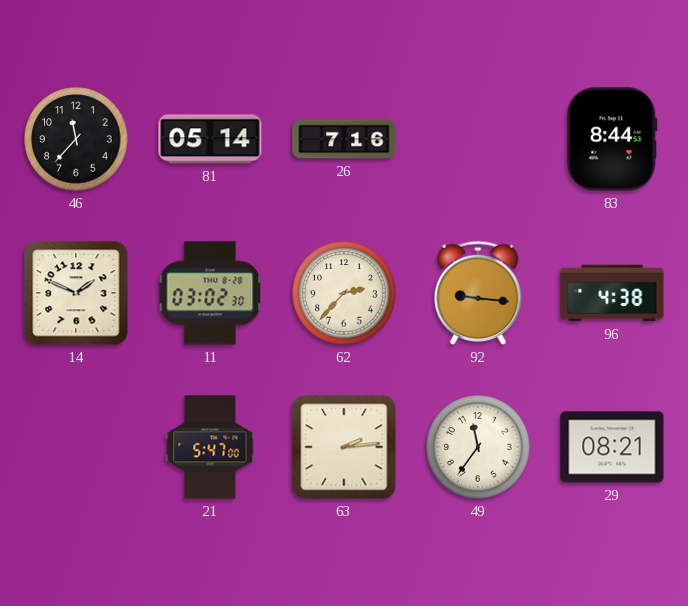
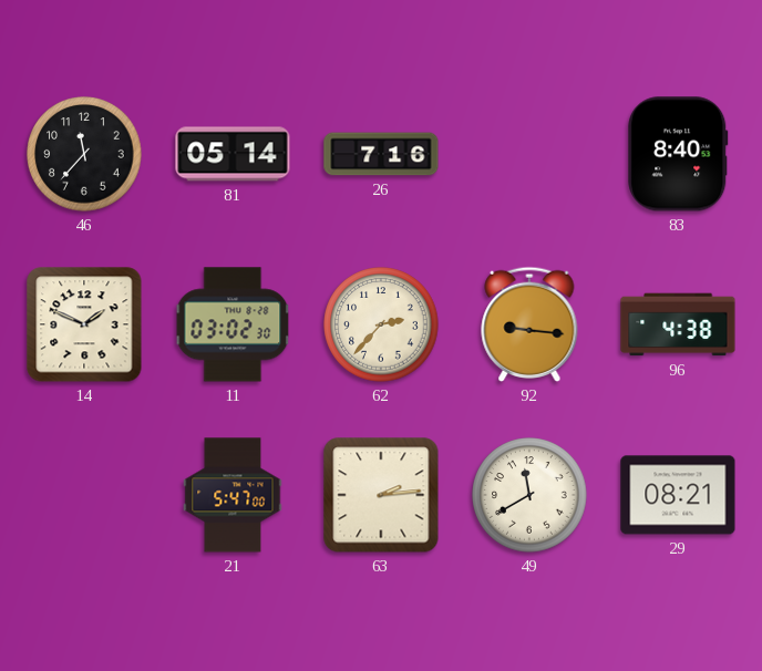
83: 8:44 -> 8:40
49: 11:36 -> 11:40
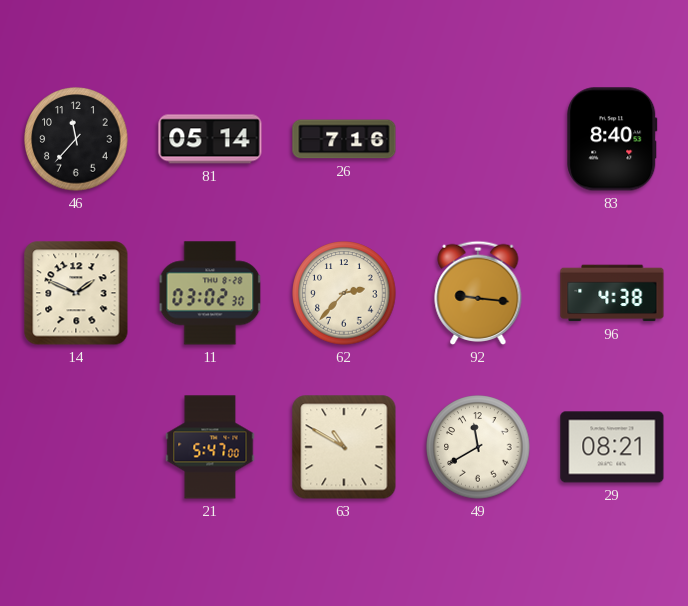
63: 2:14 -> 10:50
